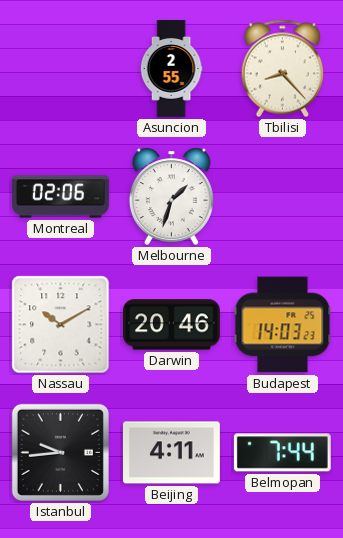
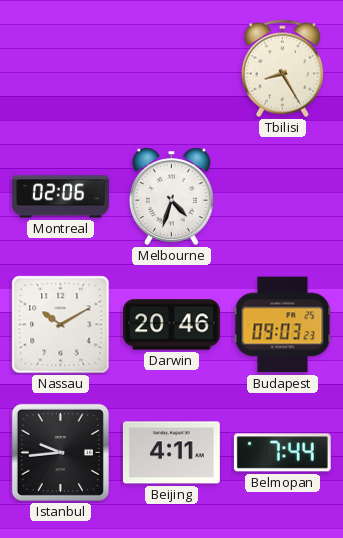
Asuncion: 2:55 -> none
Tbilisi: 8:23 -> 8:25
Melbourne: 1:33 -> 4:33
Budapest: 14:03 -> 09:03
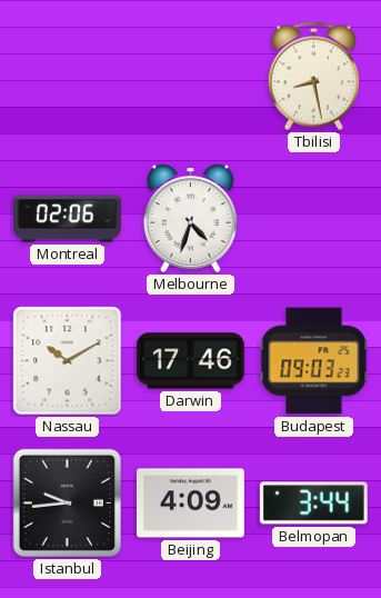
Tbilisi: 8:25 -> 8:28
Darwin: 20:46 -> 17:46
Beijing: 4:11 -> 4:09
Belmopan: 7:44 -> 3:44
